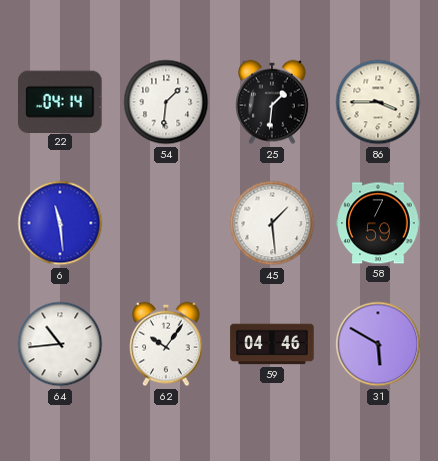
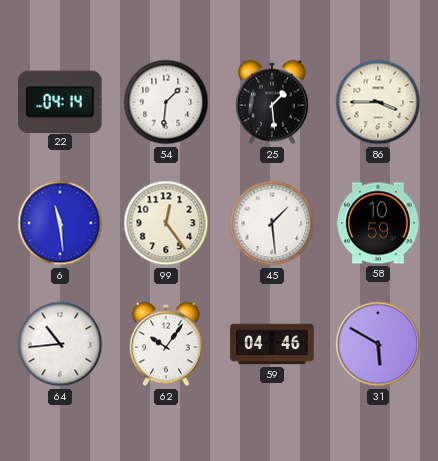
25: 1:31 -> 1:29
99: none -> 12:24
58: 7:59 -> 10:59
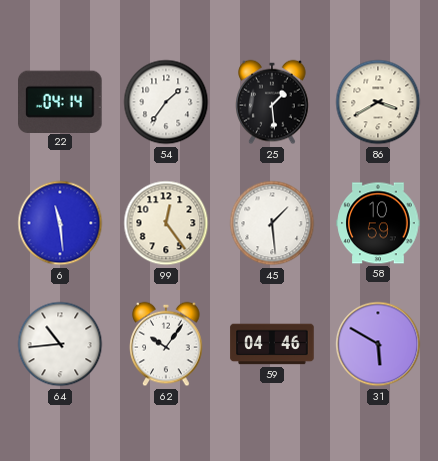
54: 1:31 -> 1:36
86: 3:45 -> 3:40
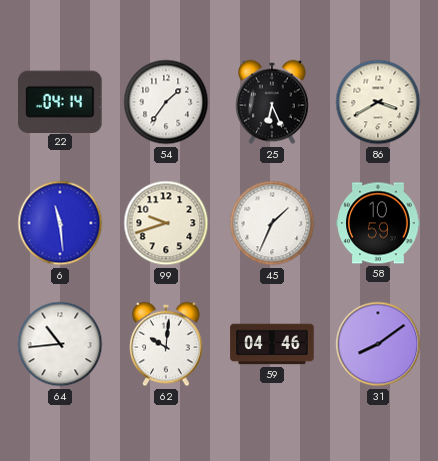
25: 1:29 -> 6:26
99: 12:24 -> 9:42
45: 1:29 -> 1:34
62: 10:06 -> 10:01
31: 5:50 -> 8:09
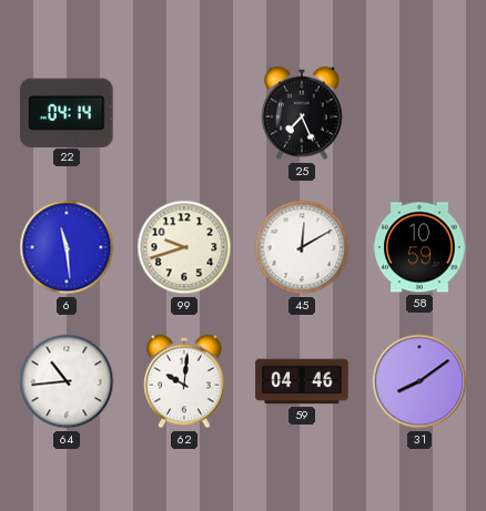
54: 1:36 -> none
25: 6:26 -> 7:26
86: 3:40 -> none
45: 1:34 -> 12:10
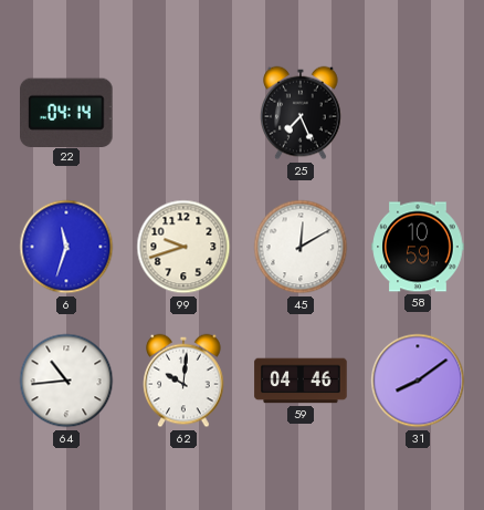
6: 11:29 -> 11:33
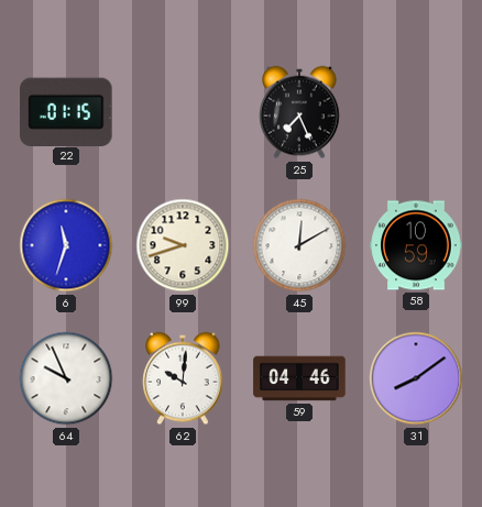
22: 04:14 -> 01:15
64: 10:44 -> 9:56
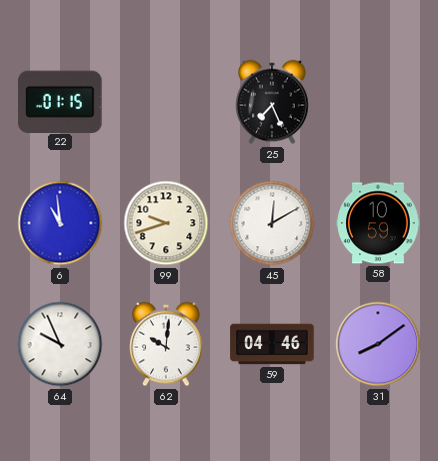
6: 11:33 -> 10:59
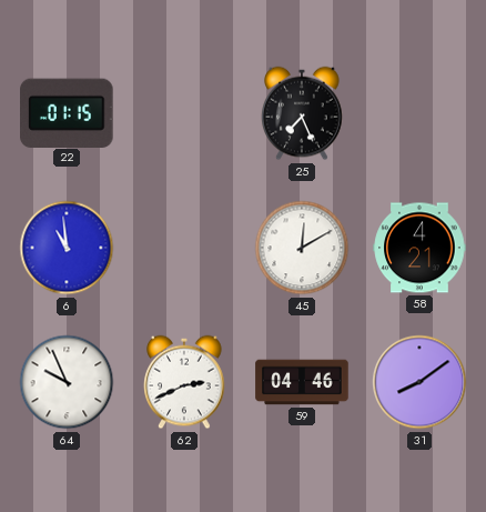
99: 9:42 -> none
58: 10:59 -> 4:21
62: 10:01 -> 2:41
